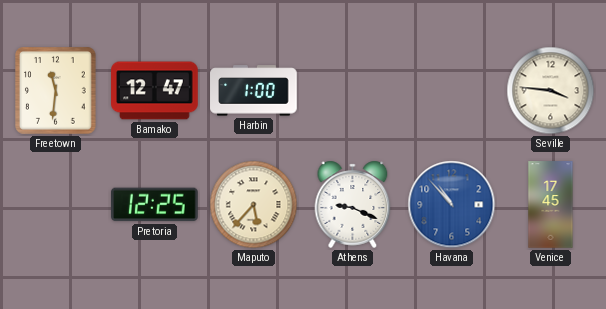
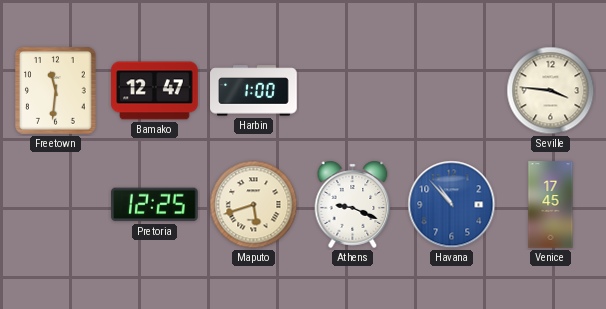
Maputo: 5:37 -> 5:42
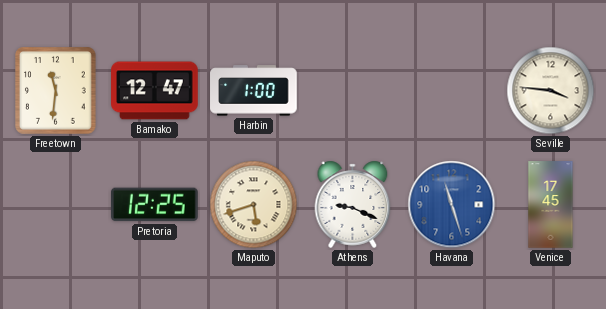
Havana: 10:53 -> 11:27
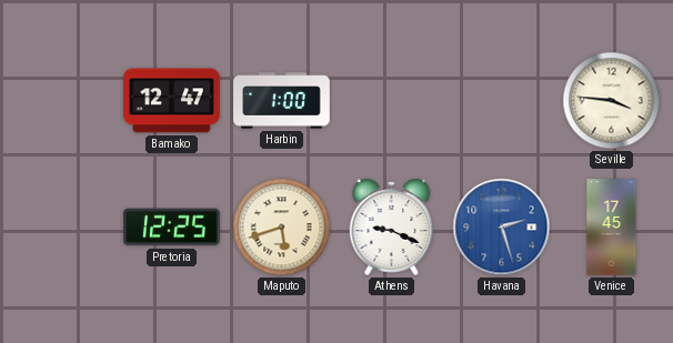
Freetown: 11:31 -> none
Havana: 11:27 -> 2:27
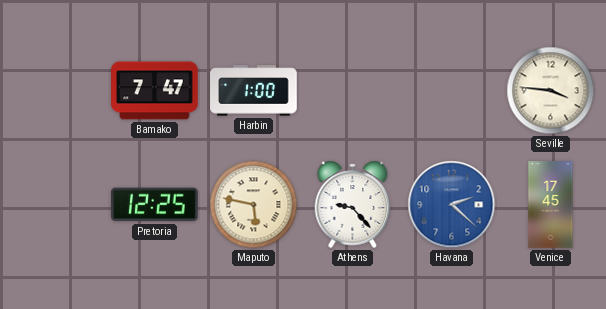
Bamako: 12:47 -> 7:47
Maputo: 5:42 -> 5:47
Athens: 9:19 -> 9:23
Havana: 2:27 -> 2:22
